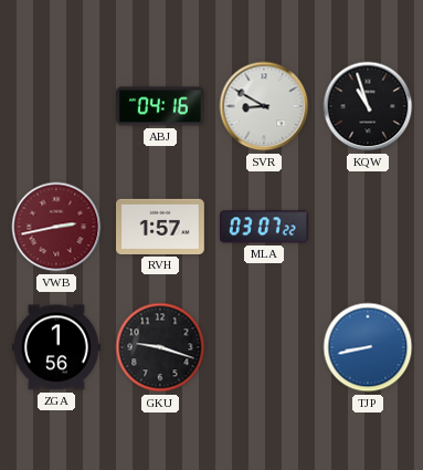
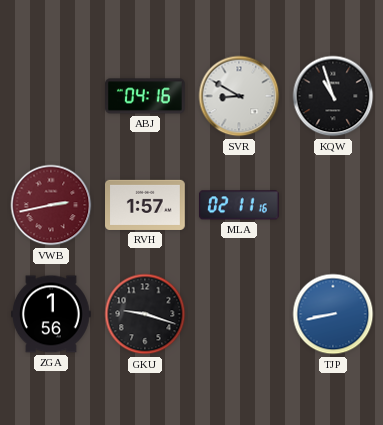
MLA: 03:07 -> 02:11
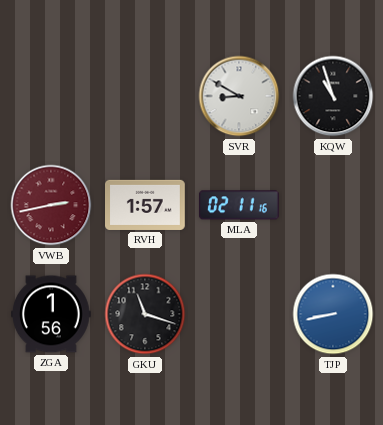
ABJ: 04:16 -> none
GKU: 9:18 -> 11:18
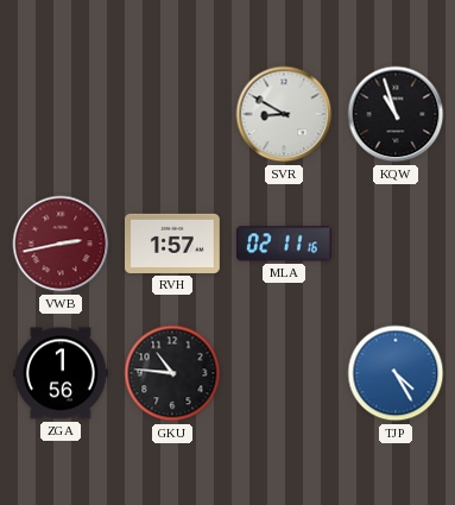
GKU: 11:18 -> 10:46
TJP: 8:43 -> 4:25
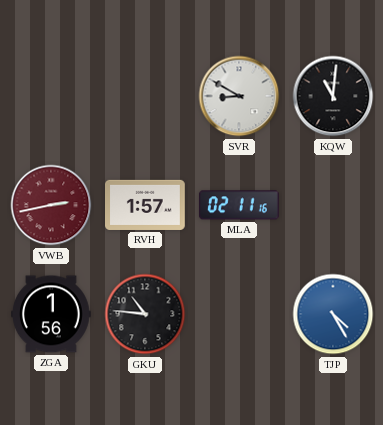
KQW: 10:57 -> 11:01
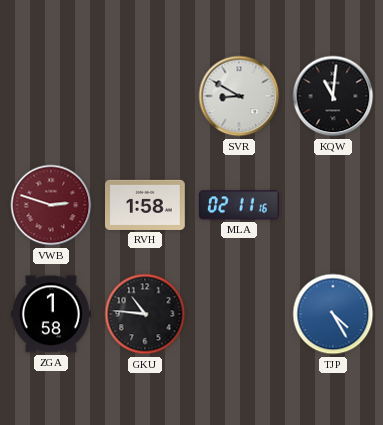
VWB: 2:43 -> 2:48
RVH: 1:57 -> 1:58
ZGA: 1:56 -> 1:58
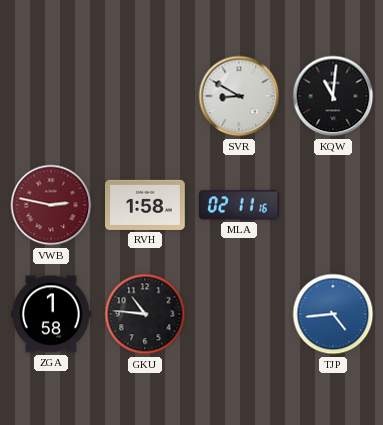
VWB: 2:48 -> 2:47
TJP: 4:25 -> 4:44
